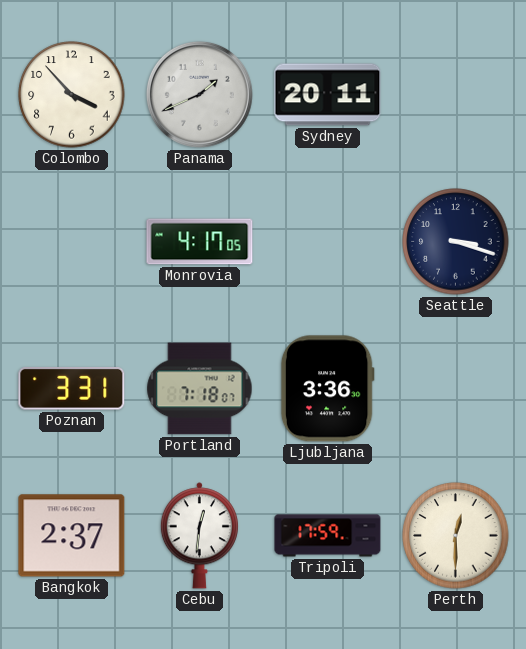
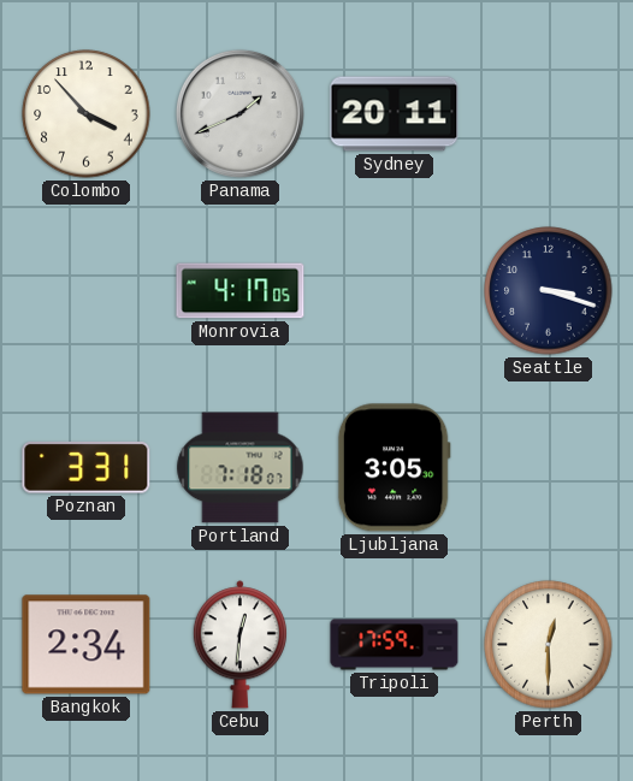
Ljubljana: 3:36 -> 3:05
Bangkok: 2:37 -> 2:34
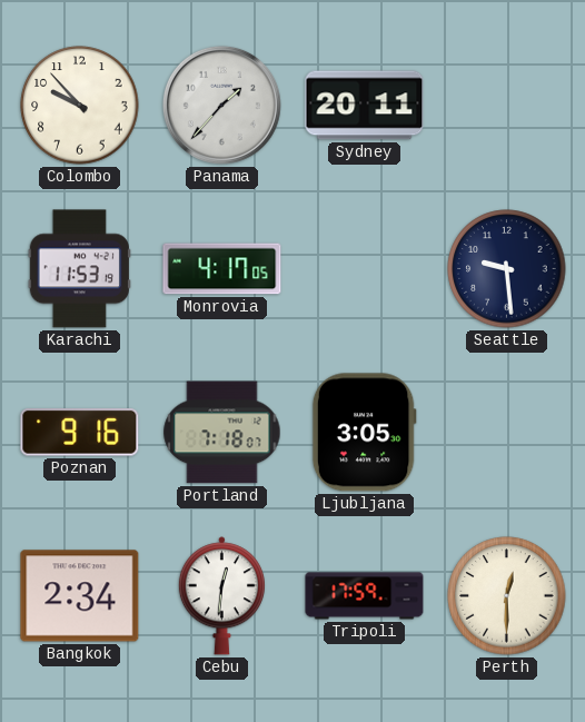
Colombo: 3:53 -> 9:53
Panama: 1:41 -> 1:37
Karachi: none -> 11:53
Seattle: 3:18 -> 9:29
Poznan: 3:31 -> 9:16
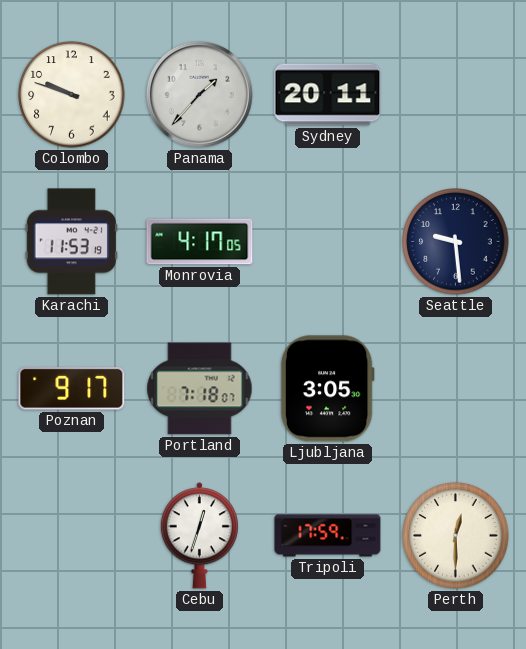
Colombo: 9:53 -> 9:48
Poznan: 9:16 -> 9:17
Bangkok: 2:34 -> none
Cebu: 12:31 -> 12:33
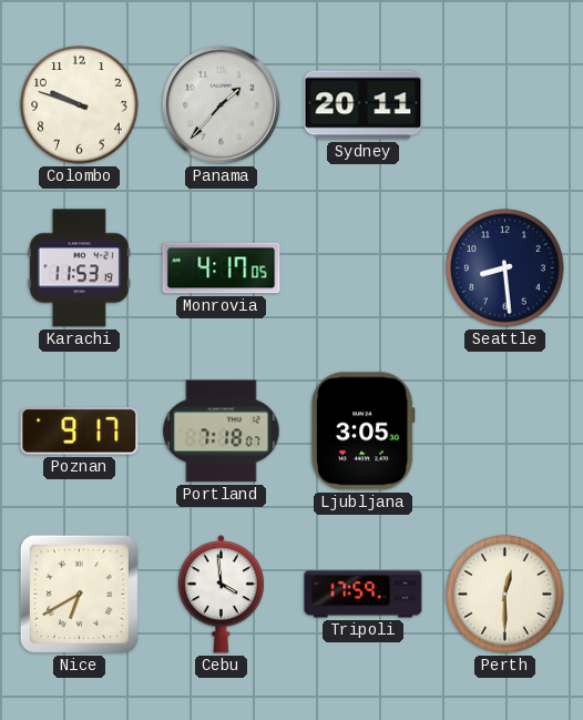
Seattle: 9:29 -> 8:29
Nice: none -> 6:40
Cebu: 12:33 -> 3:59
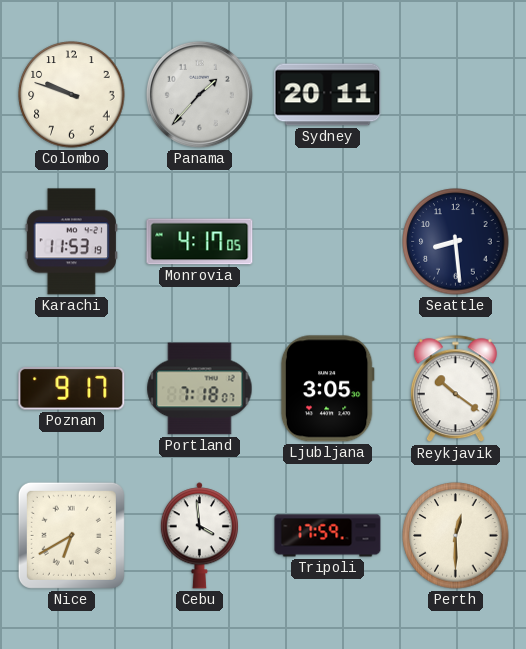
Reykjavik: none -> 10:21
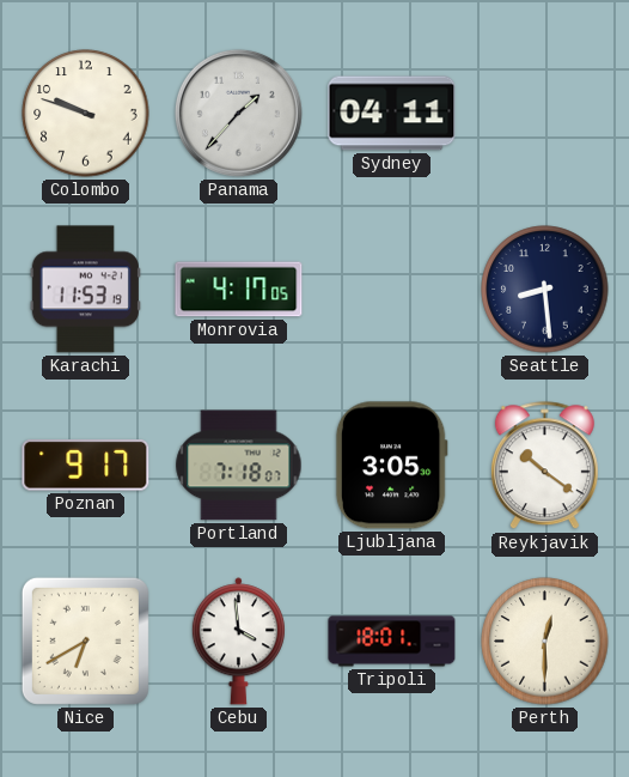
Sydney: 20:11 -> 04:11
Tripoli: 17:59 -> 18:01
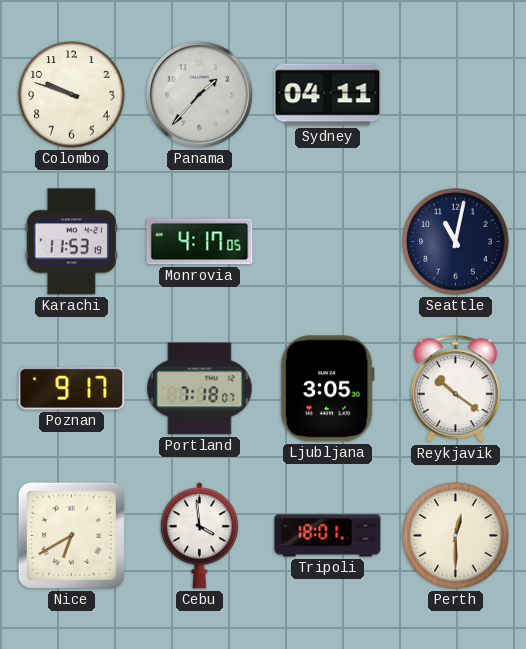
Seattle: 8:29 -> 11:02
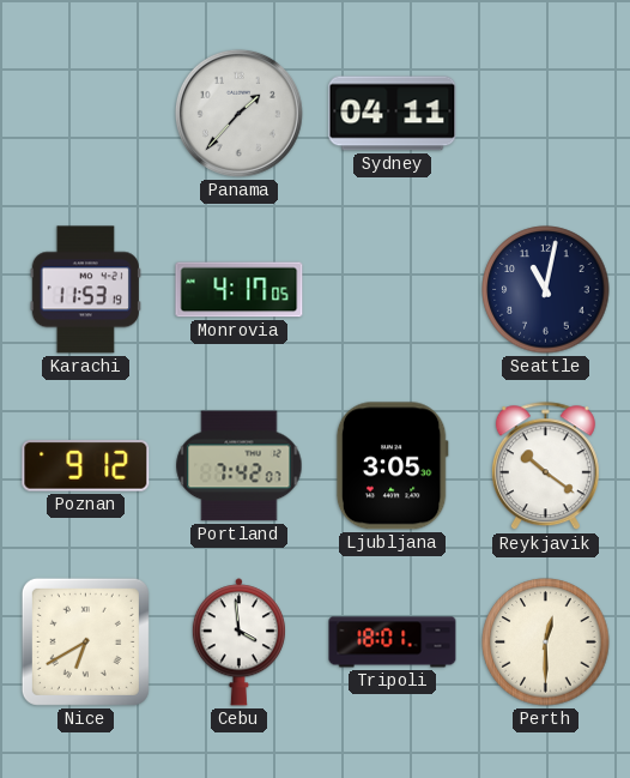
Colombo: 9:48 -> none
Poznan: 9:17 -> 9:12
Portland: 7:18 -> 7:42
